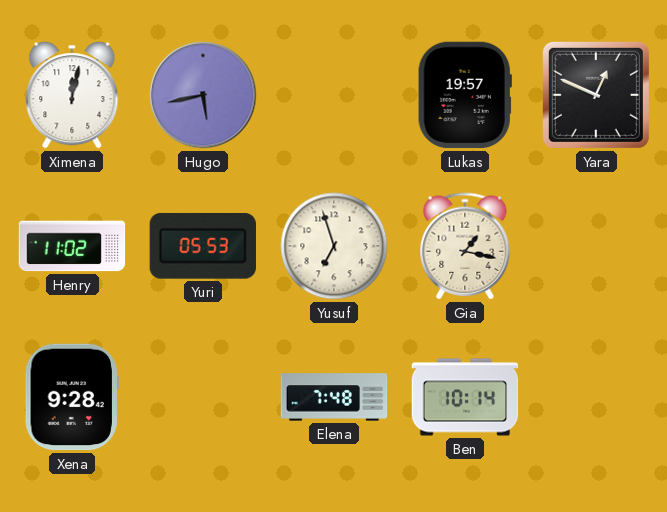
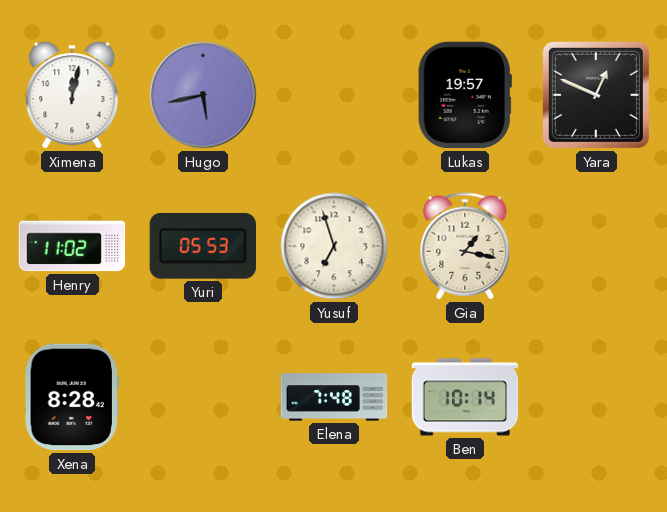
Xena: 9:28 -> 8:28
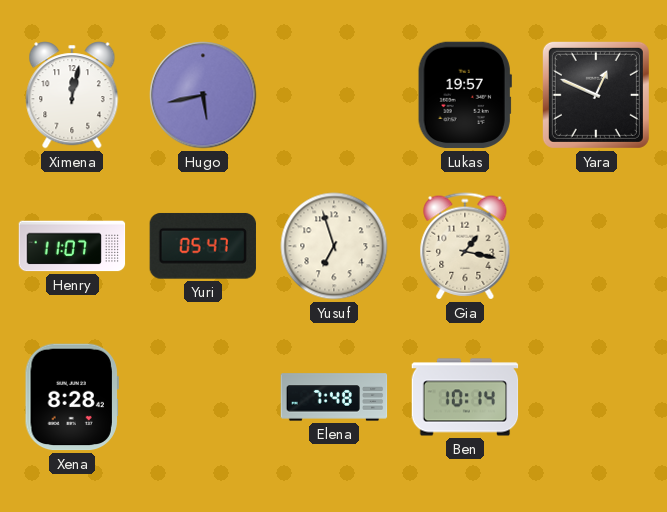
Henry: 11:02 -> 11:07
Yuri: 05:53 -> 05:47
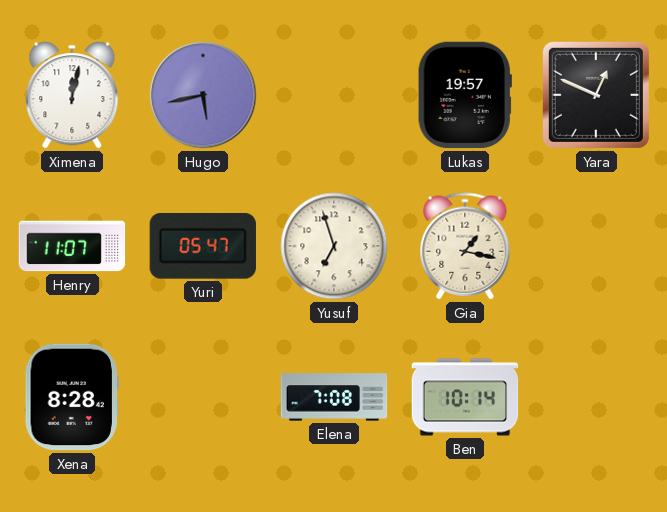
Elena: 7:48 -> 7:08
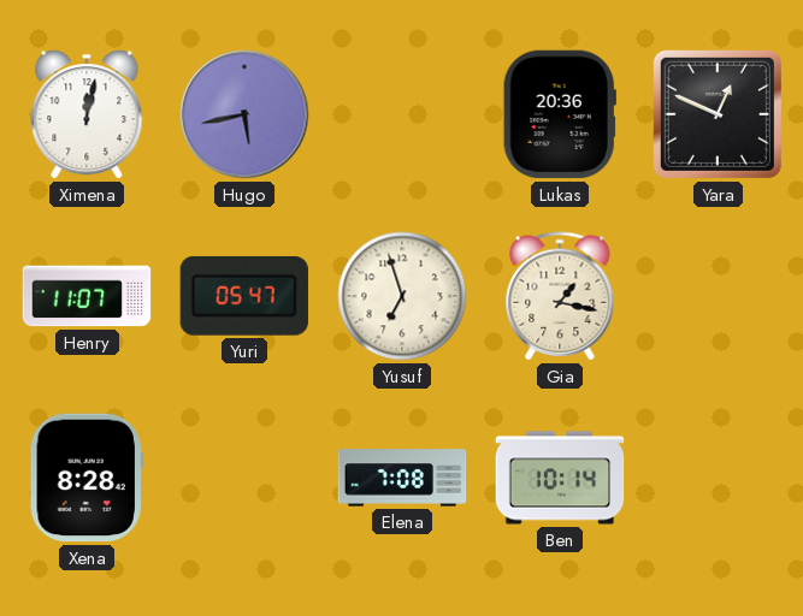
Lukas: 19:57 -> 20:36
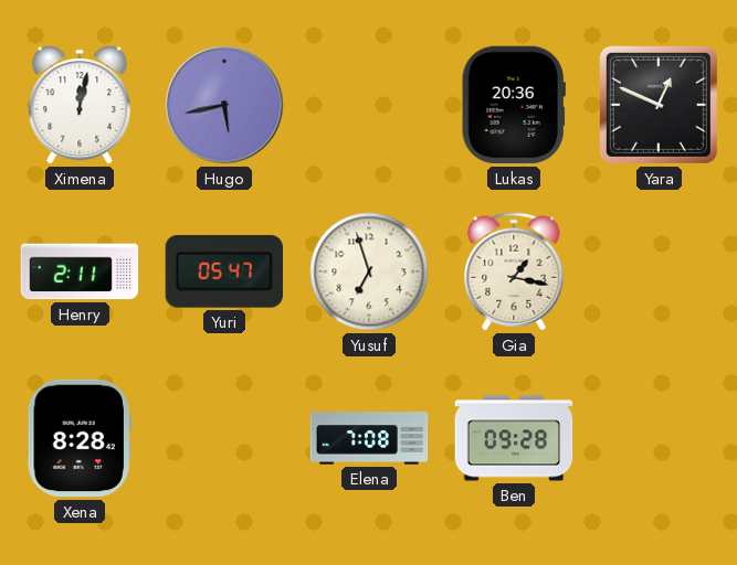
Henry: 11:07 -> 2:11
Ben: 10:14 -> 09:28
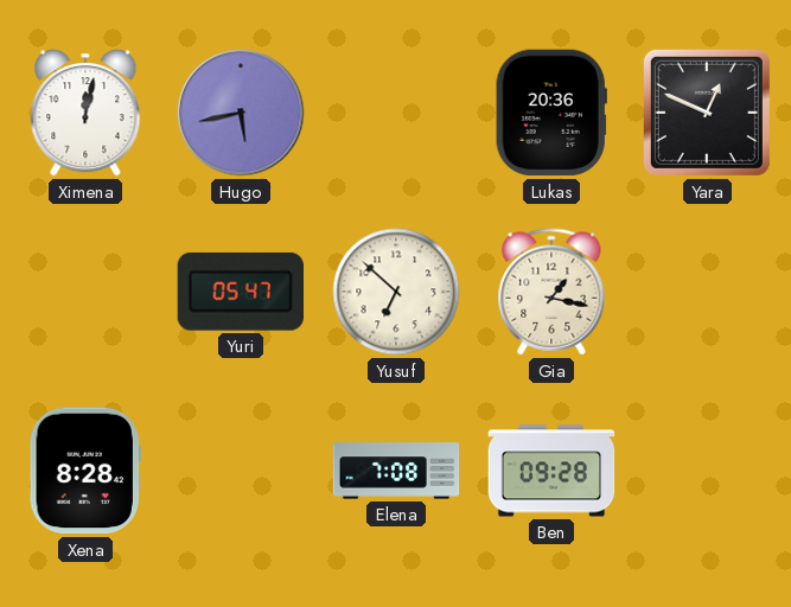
Henry: 2:11 -> none
Yusuf: 6:57 -> 6:52
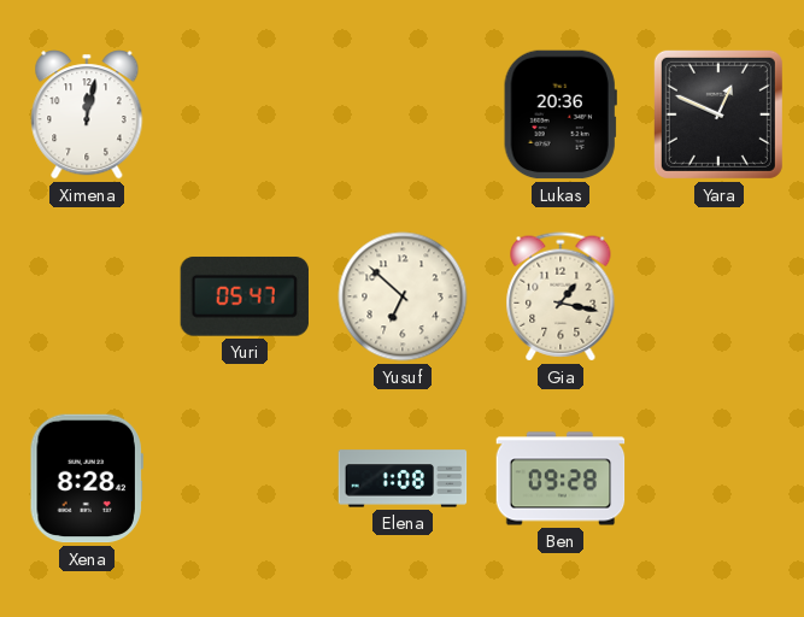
Hugo: 5:43 -> none
Elena: 7:08 -> 1:08
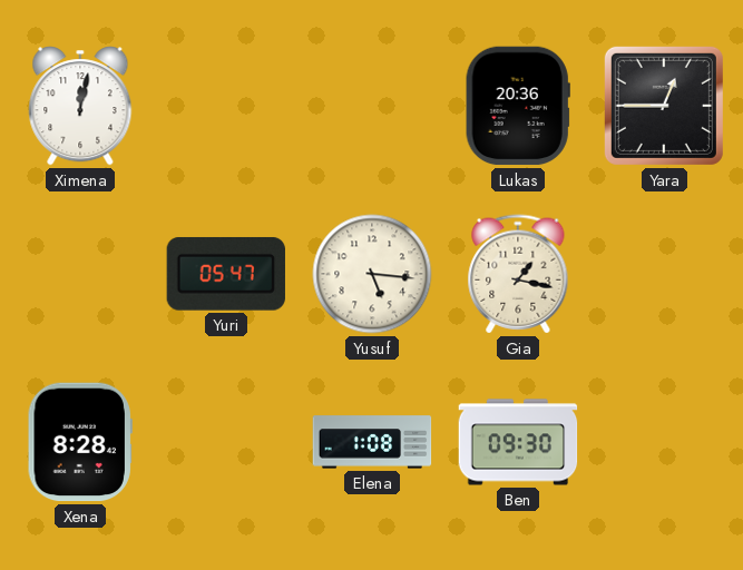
Yara: 12:49 -> 12:45
Yusuf: 6:52 -> 5:16
Ben: 09:28 -> 09:30
